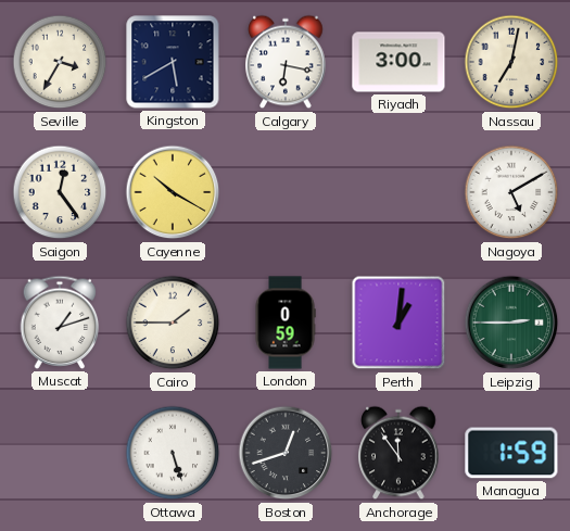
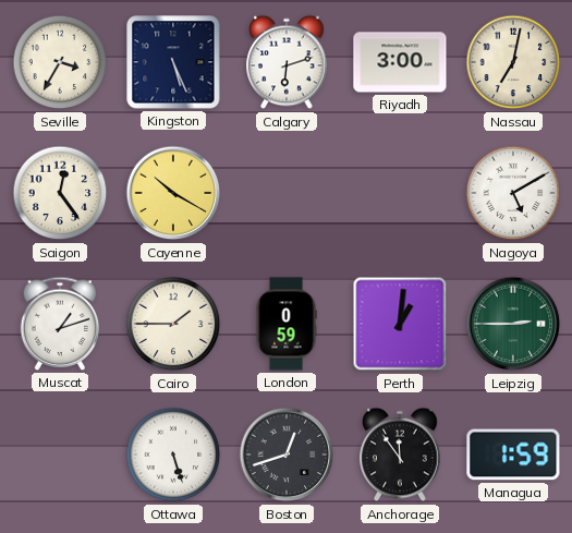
Kingston: 5:40 -> 5:26
Calgary: 6:17 -> 6:12
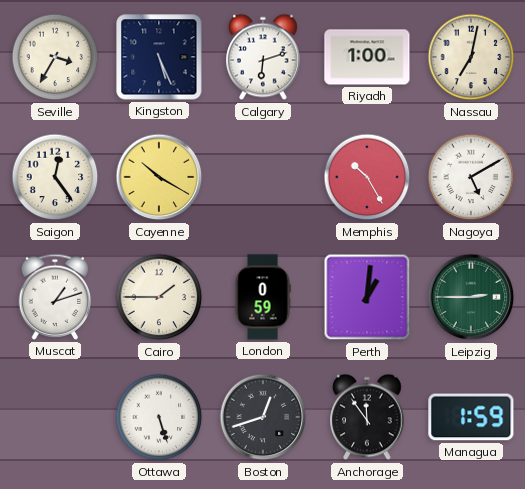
Riyadh: 3:00 -> 1:00
Memphis: none -> 10:25
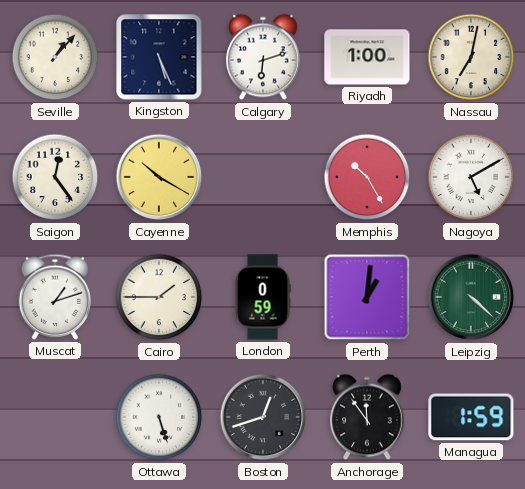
Seville: 3:35 -> 1:07
Leipzig: 2:45 -> 4:22
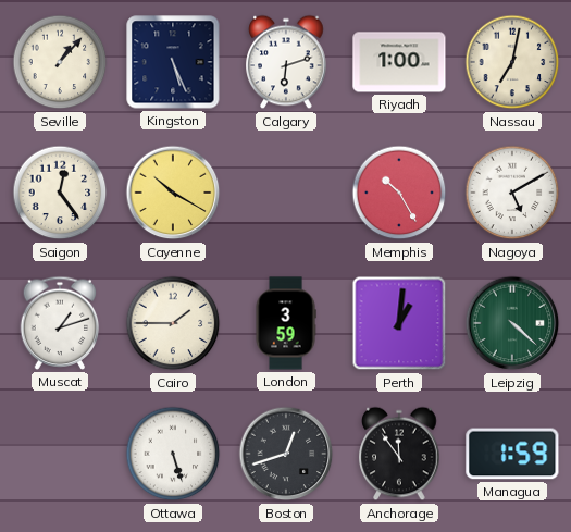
London: 0:59 -> 3:59
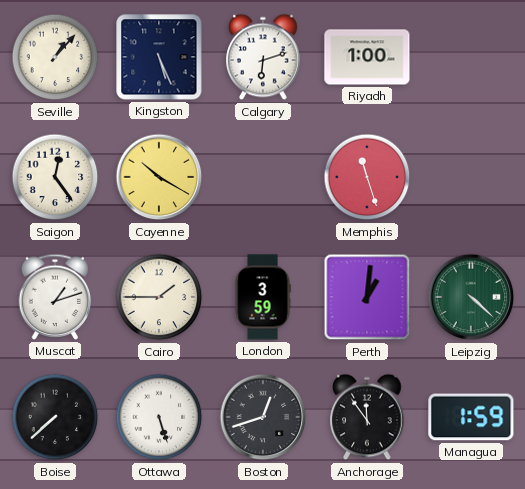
Nassau: 7:02 -> none
Memphis: 10:25 -> 11:27
Nagoya: 5:10 -> none
Boise: none -> 7:38
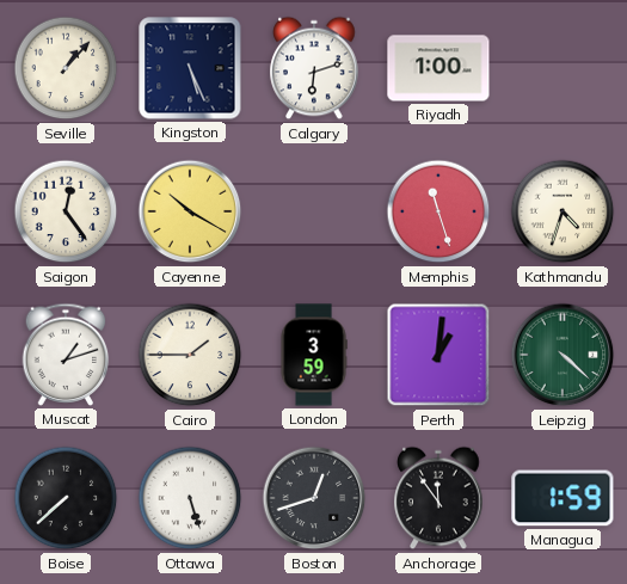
Kathmandu: none -> 4:33
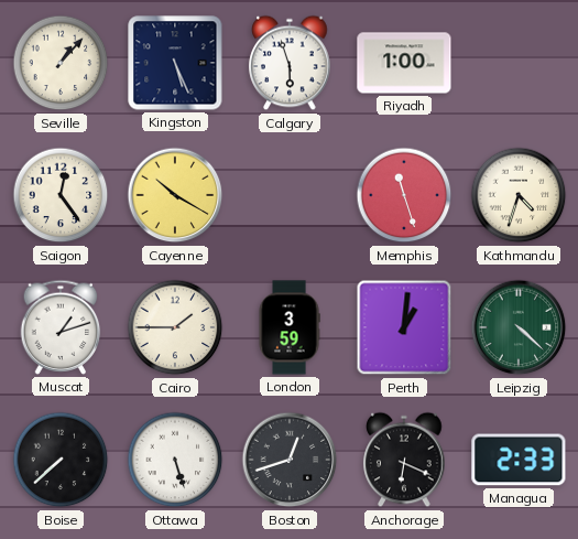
Calgary: 6:12 -> 5:57
Anchorage: 11:54 -> 6:19
Managua: 1:59 -> 2:33
